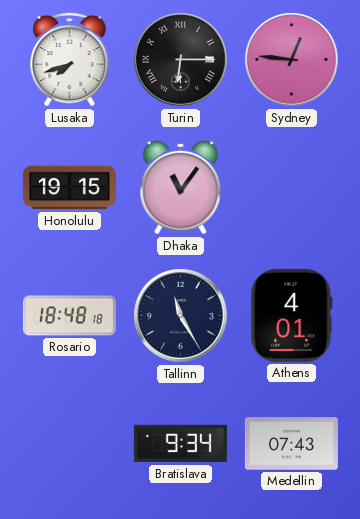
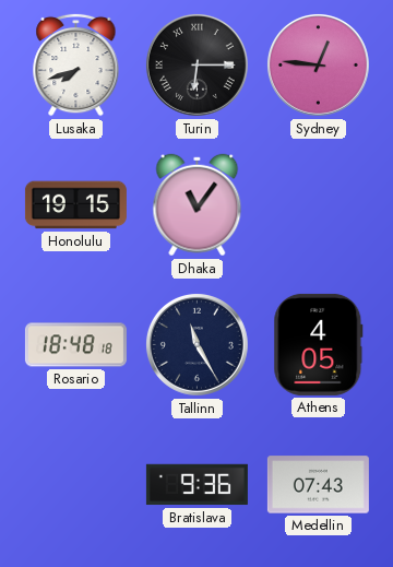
Athens: 4:01 -> 4:05
Bratislava: 9:34 -> 9:36
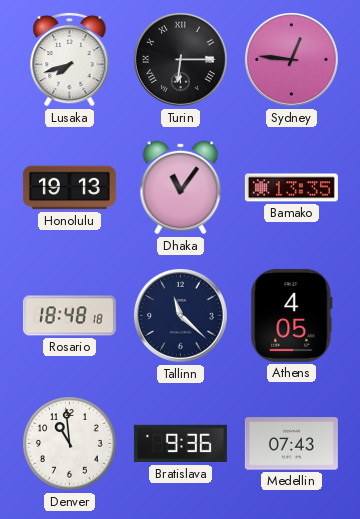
Honolulu: 19:15 -> 19:13
Bamako: none -> 13:35
Tallinn: 11:25 -> 11:22
Denver: none -> 10:59
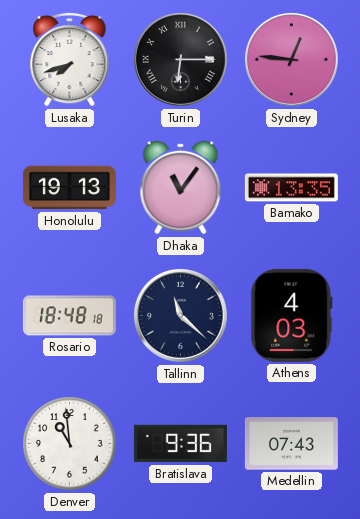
Athens: 4:05 -> 4:03
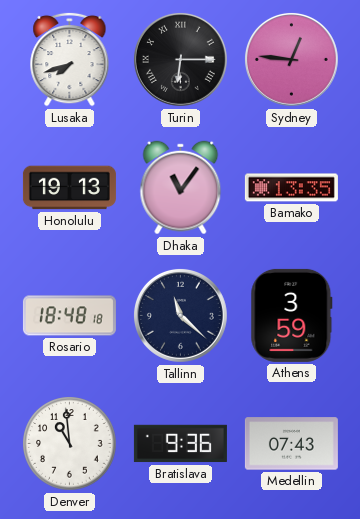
Athens: 4:03 -> 3:59
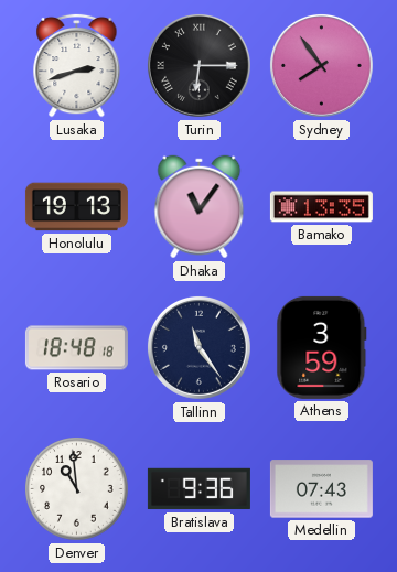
Lusaka: 7:42 -> 2:42
Sydney: 12:46 -> 7:54
Tallinn: 11:22 -> 11:24
